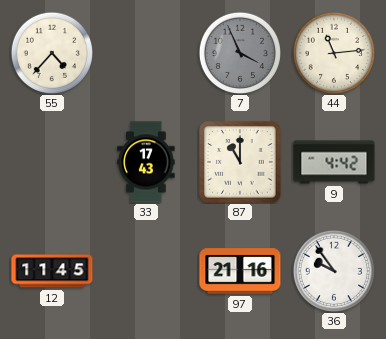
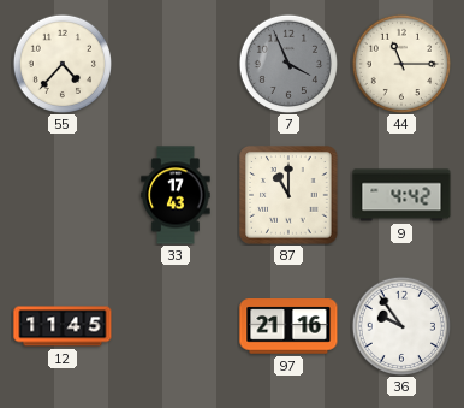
44: 11:14 -> 11:15
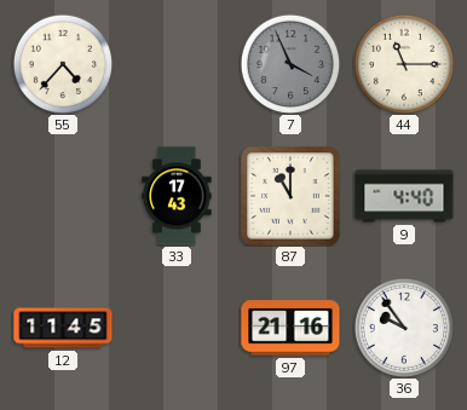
9: 4:42 -> 4:40
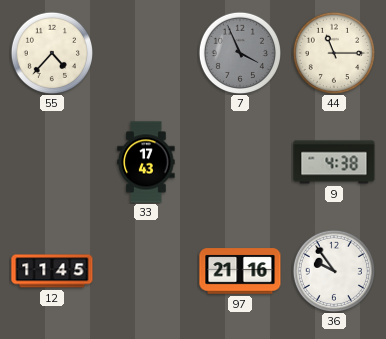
87: 11:00 -> none
9: 4:40 -> 4:38
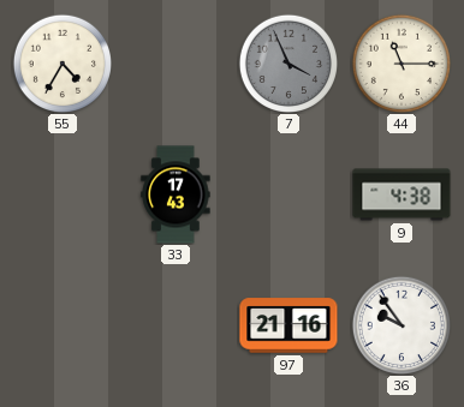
55: 4:37 -> 4:35
12: 11:45 -> none
